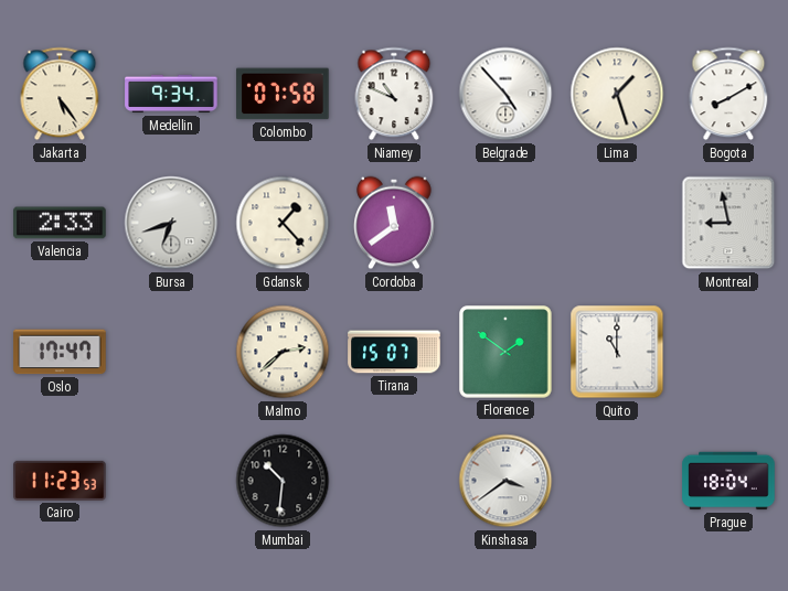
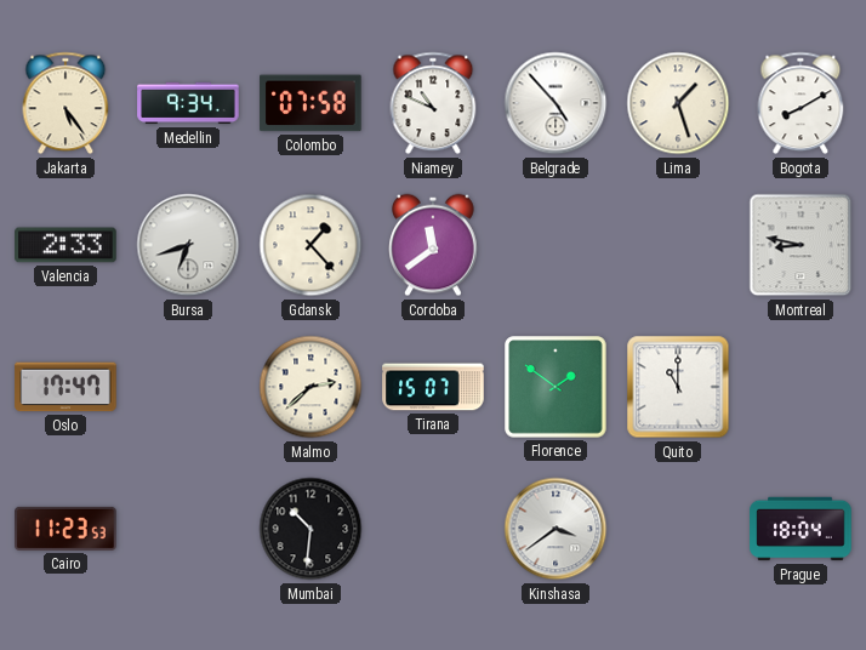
Montreal: 8:58 -> 8:47
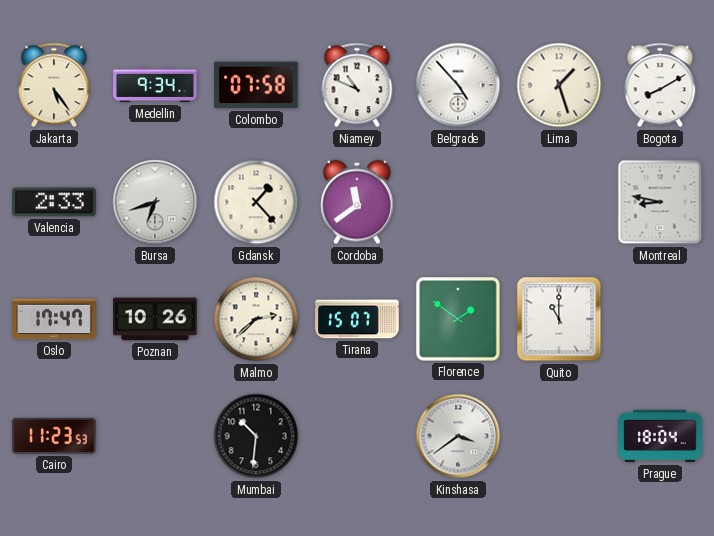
Poznan: none -> 10:26
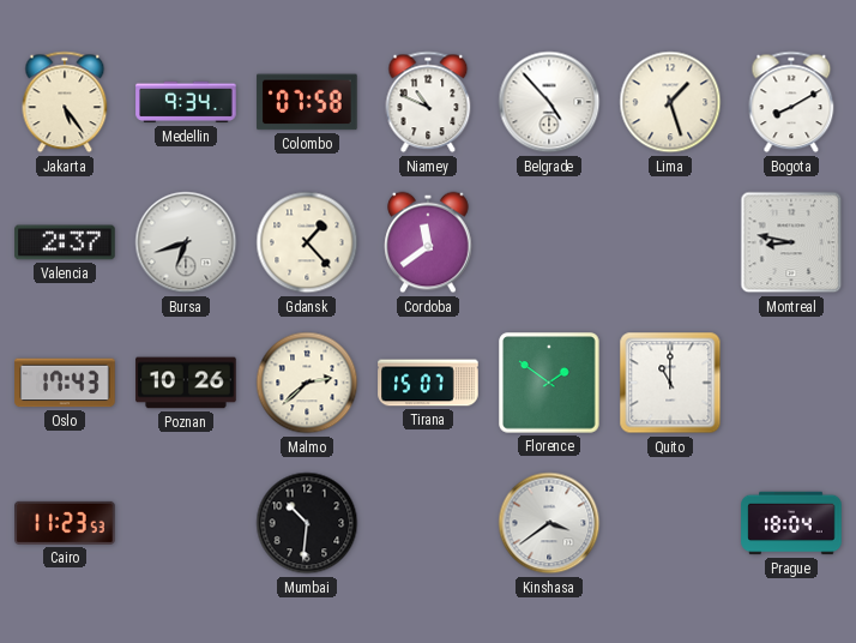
Valencia: 2:33 -> 2:37
Oslo: 17:47 -> 17:43
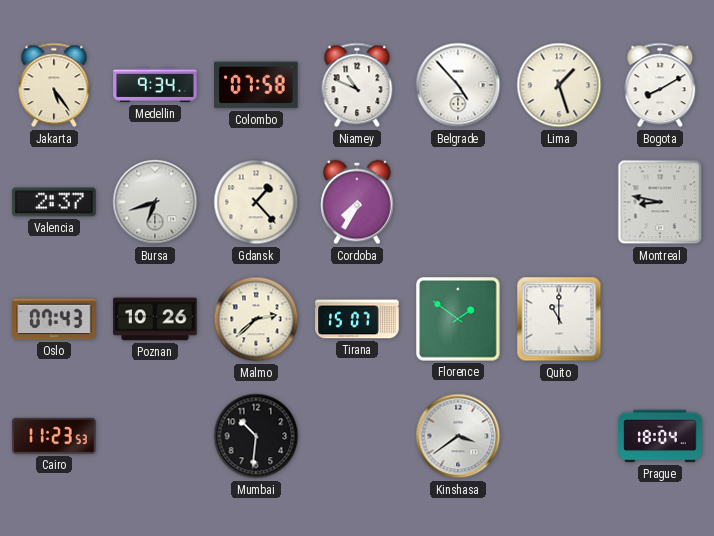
Cordoba: 11:39 -> 7:35
Oslo: 17:43 -> 07:43
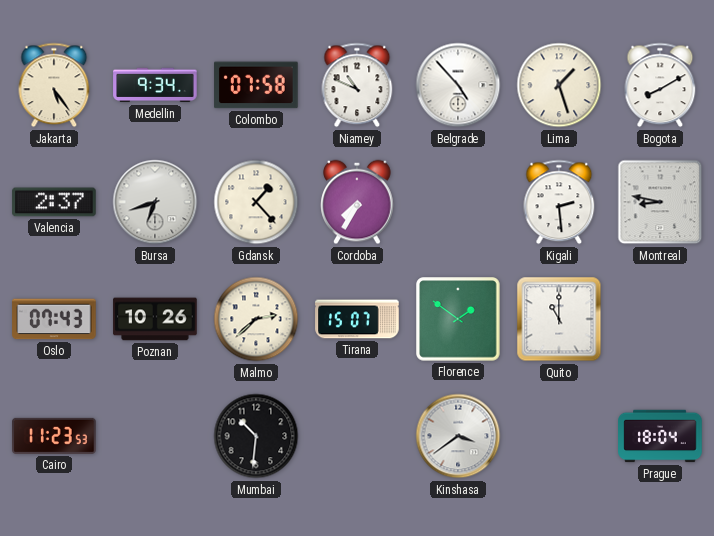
Kigali: none -> 2:29
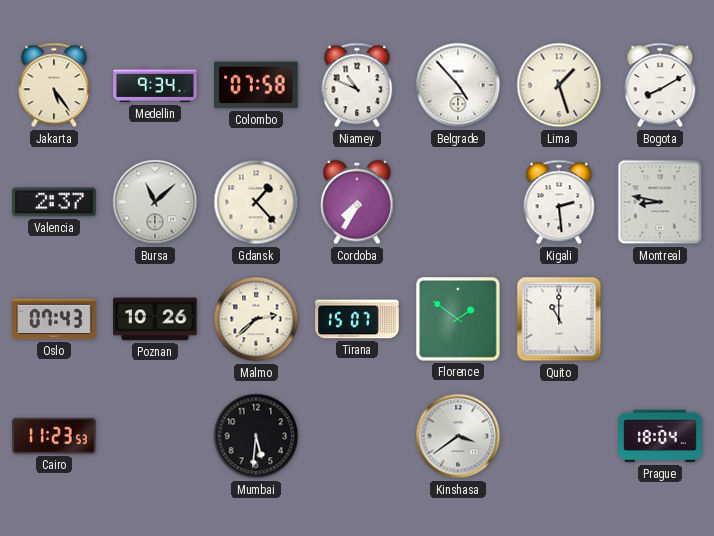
Bursa: 6:42 -> 11:08
Mumbai: 10:31 -> 5:31
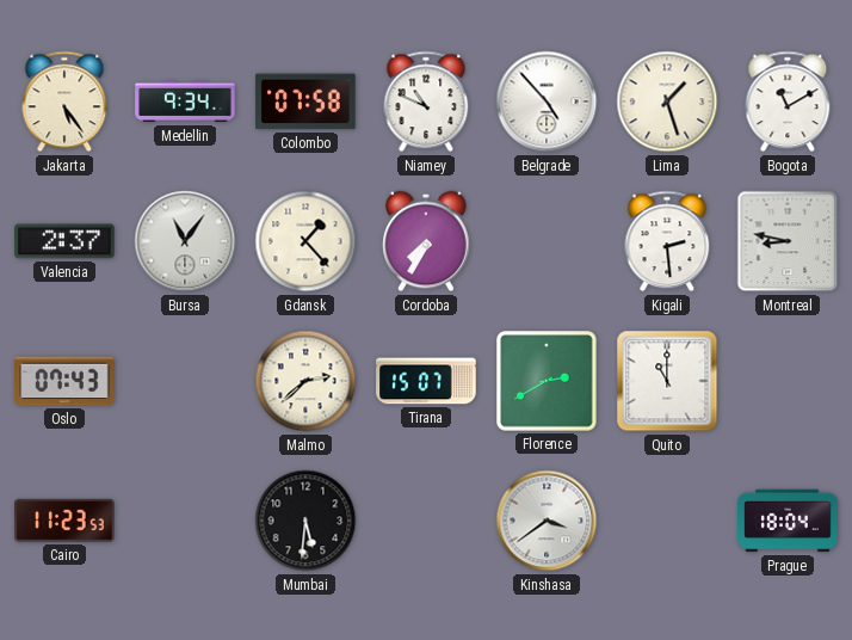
Bogota: 8:10 -> 11:10
Bursa: 11:08 -> 11:06
Poznan: 10:26 -> none
Florence: 1:51 -> 2:40
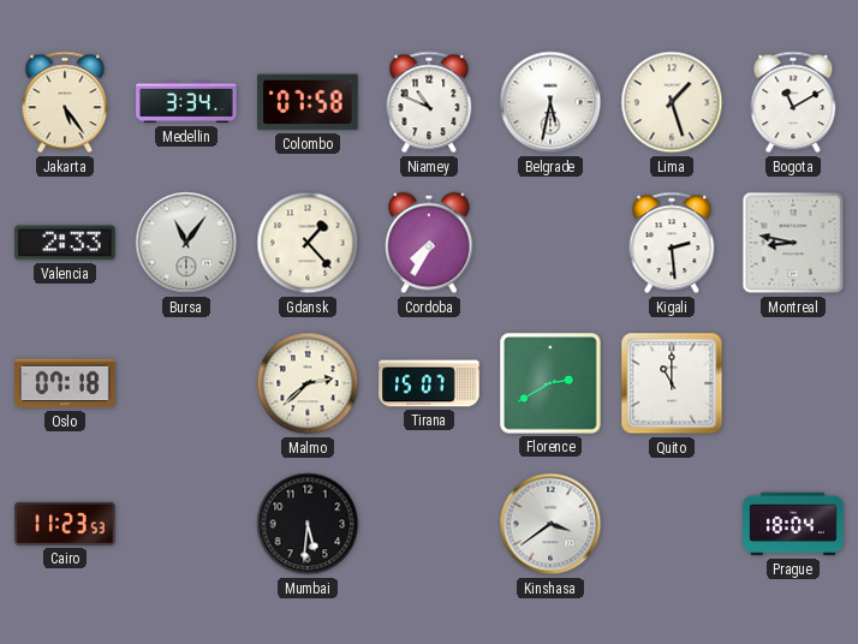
Medellin: 9:34 -> 3:34
Belgrade: 4:53 -> 5:32
Valencia: 2:37 -> 2:33
Oslo: 07:43 -> 07:18
